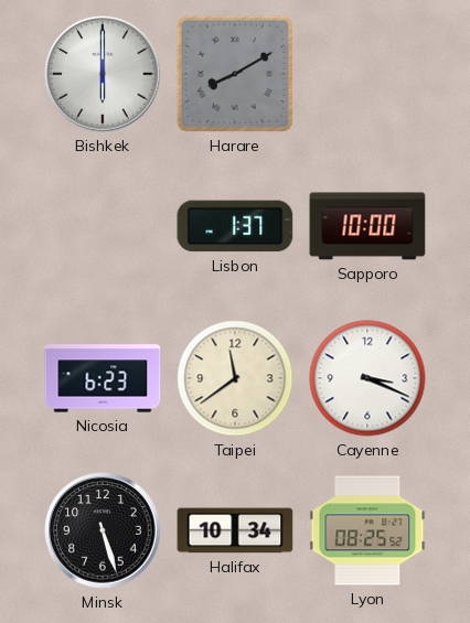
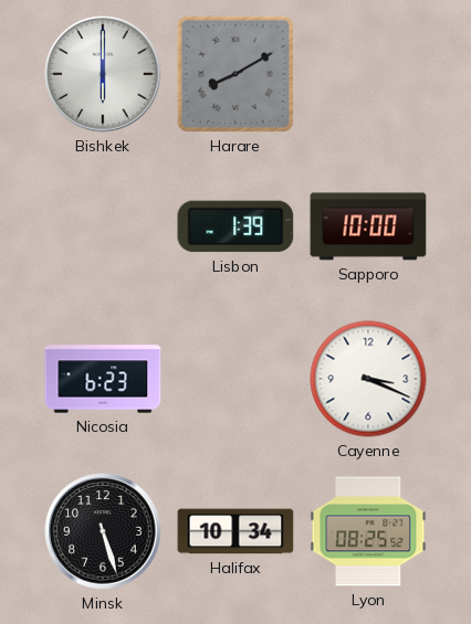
Lisbon: 1:37 -> 1:39
Taipei: 11:39 -> none
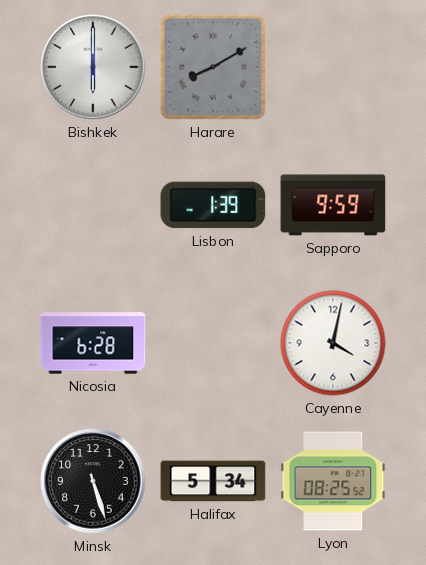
Sapporo: 10:00 -> 9:59
Nicosia: 6:23 -> 6:28
Cayenne: 3:19 -> 4:02
Halifax: 10:34 -> 5:34
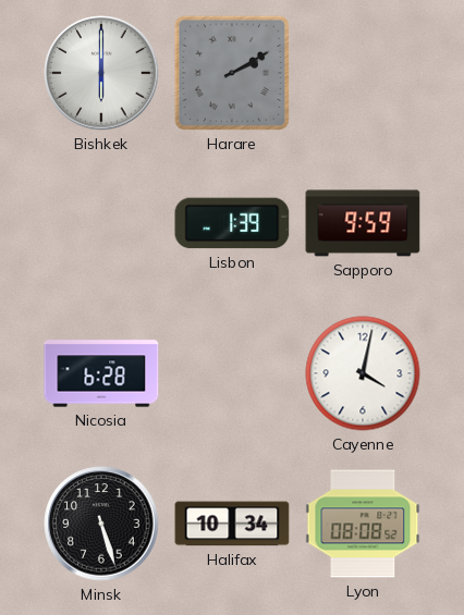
Harare: 8:10 -> 2:10
Halifax: 5:34 -> 10:34
Lyon: 08:25 -> 08:08
